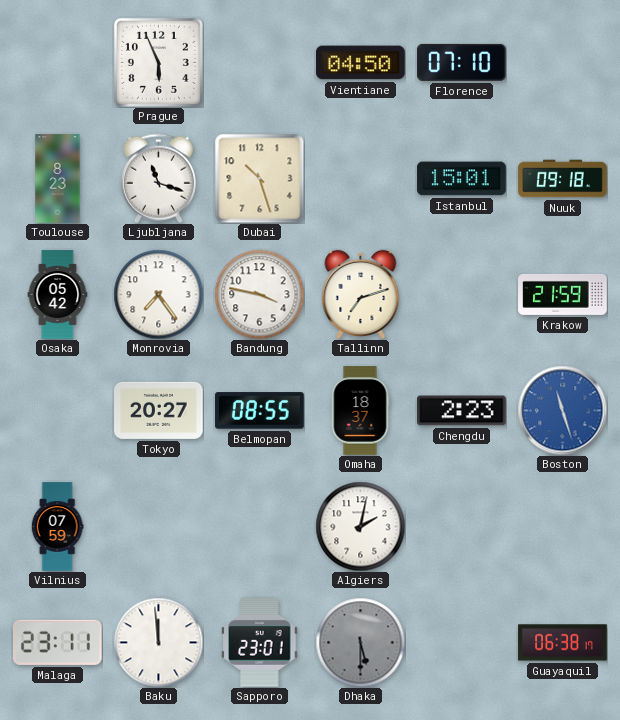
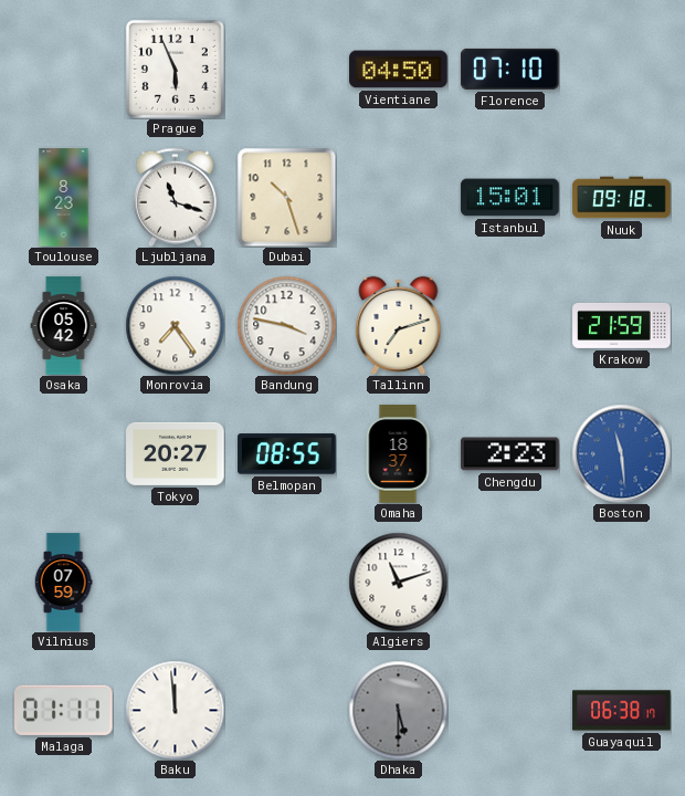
Boston: 11:27 -> 11:29
Algiers: 2:02 -> 11:12
Malaga: 23:11 -> 01:11
Sapporo: 23:01 -> none
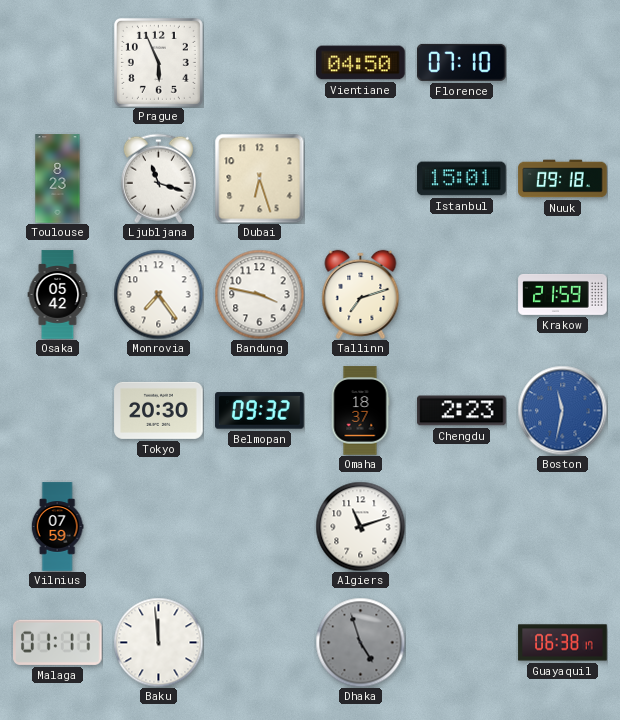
Dubai: 10:27 -> 6:27
Tokyo: 20:27 -> 20:30
Belmopan: 08:55 -> 09:32
Boston: 11:29 -> 11:32
Dhaka: 5:30 -> 4:57
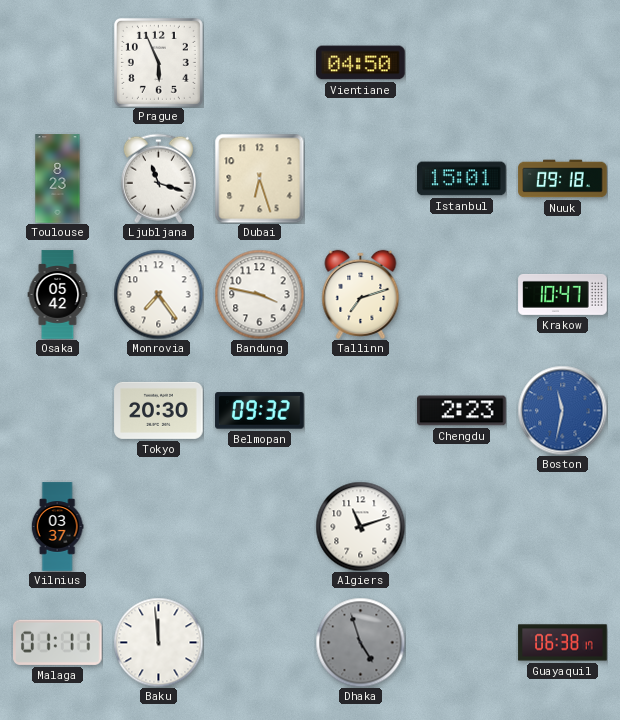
Florence: 07:10 -> none
Krakow: 21:59 -> 10:47
Omaha: 18:37 -> none
Vilnius: 07:59 -> 03:37
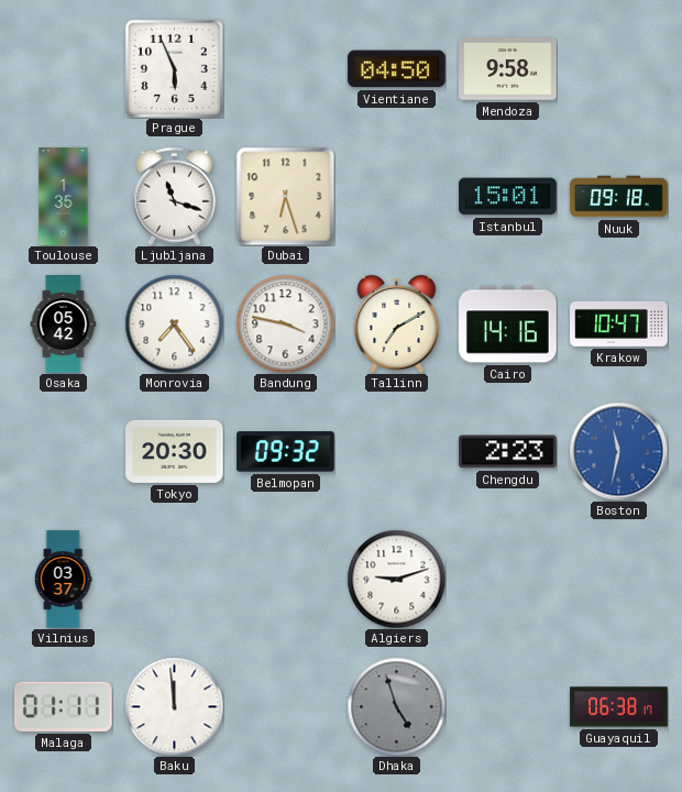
Mendoza: none -> 9:58
Toulouse: 8:23 -> 1:35
Tallinn: 7:12 -> 7:10
Cairo: none -> 14:16
Algiers: 11:12 -> 9:12
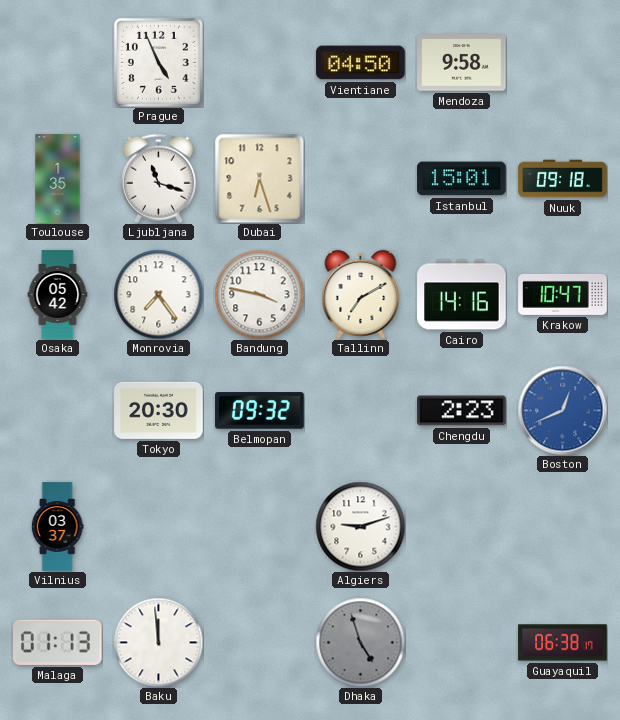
Prague: 5:56 -> 4:56
Boston: 11:32 -> 12:41
Malaga: 01:11 -> 01:13
